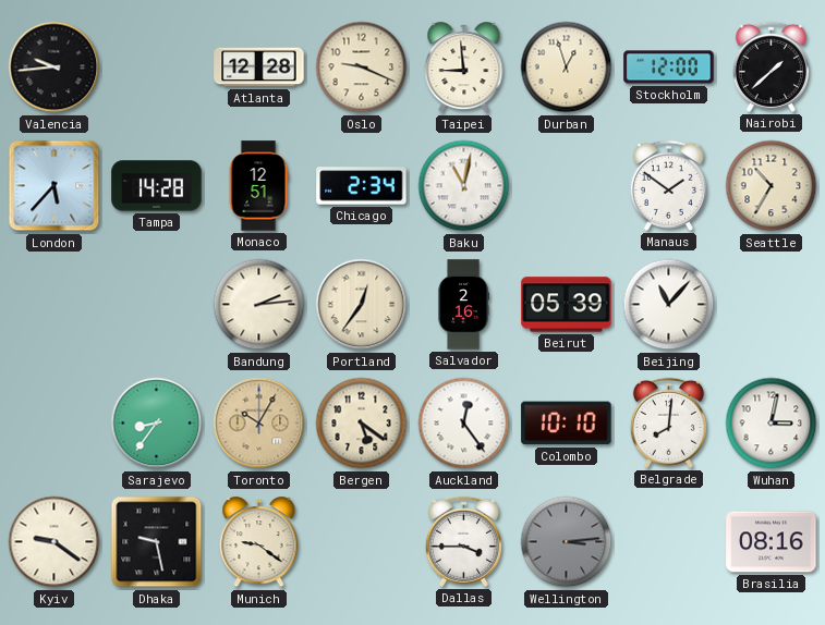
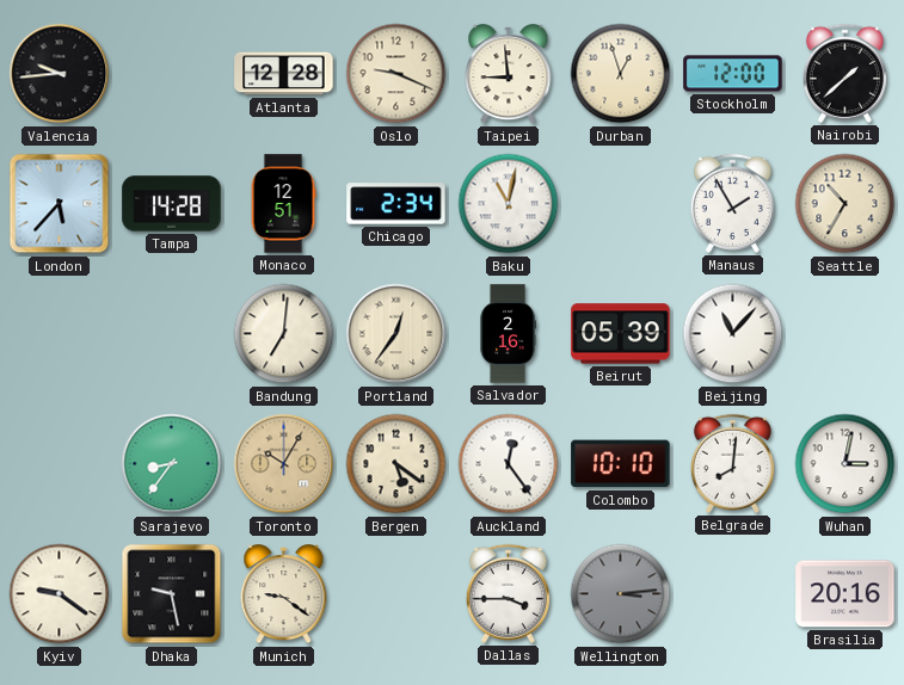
Manaus: 1:51 -> 1:55
Bandung: 2:14 -> 7:01
Brasilia: 08:16 -> 20:16
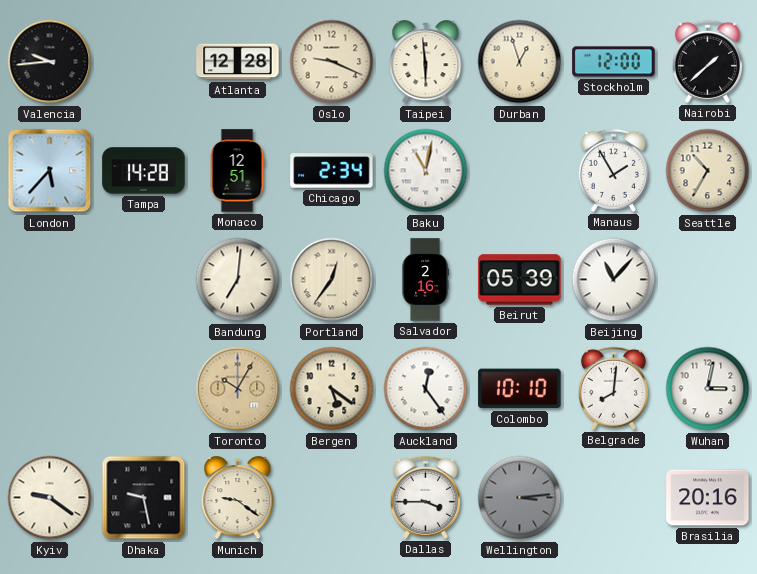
Taipei: 8:59 -> 5:59
Sarajevo: 8:36 -> none
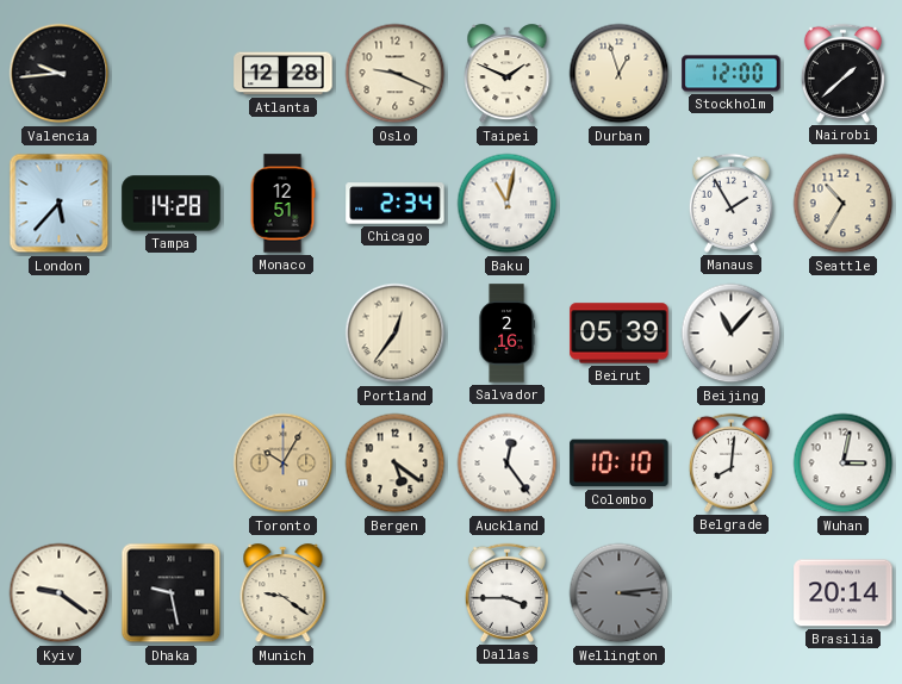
Taipei: 5:59 -> 1:49
Bandung: 7:01 -> none
Brasilia: 20:16 -> 20:14
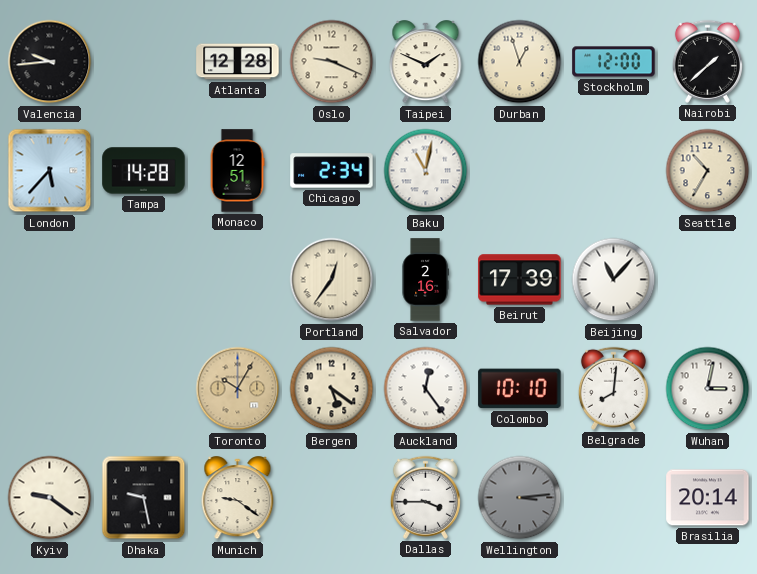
Manaus: 1:55 -> none
Beirut: 05:39 -> 17:39
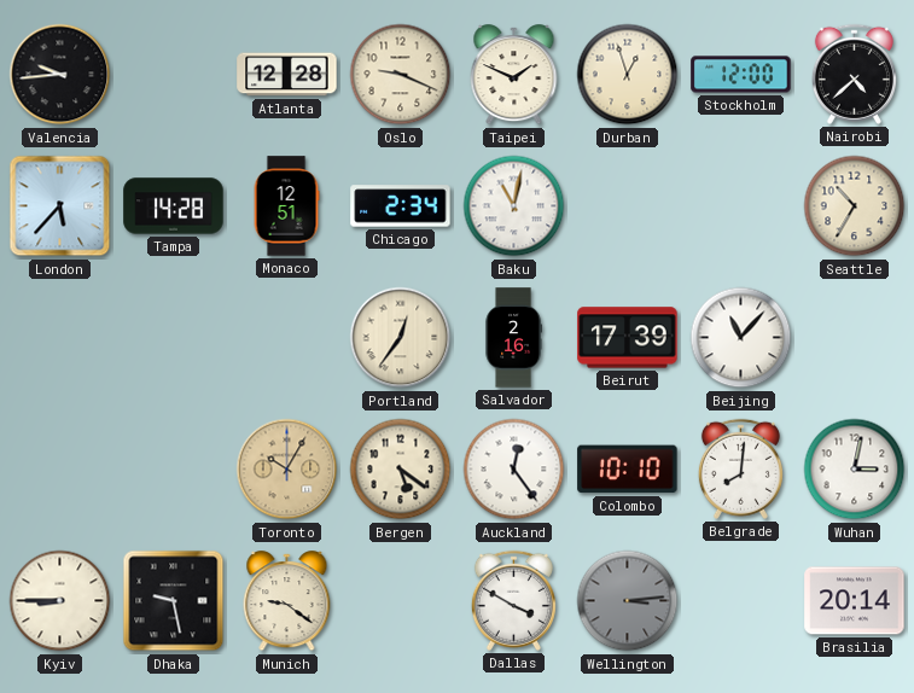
Nairobi: 1:38 -> 4:38
Kyiv: 9:21 -> 8:45
Dallas: 3:45 -> 3:50
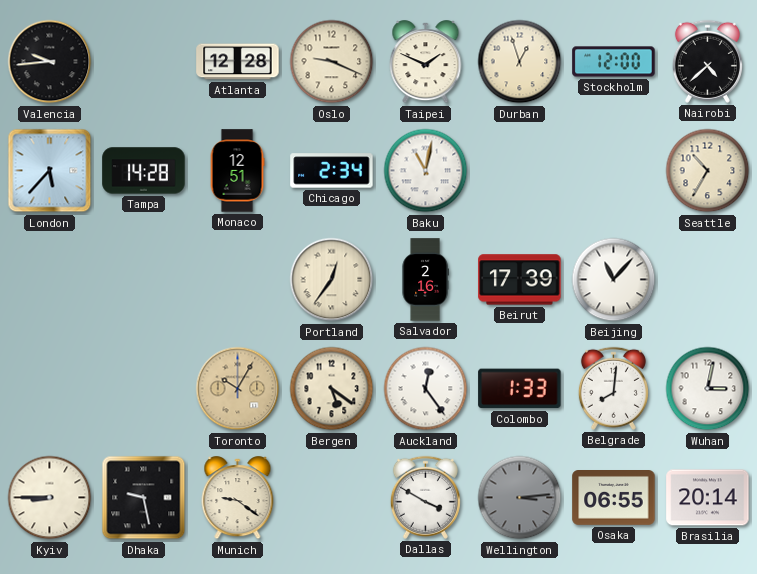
Colombo: 10:10 -> 1:33
Osaka: none -> 06:55
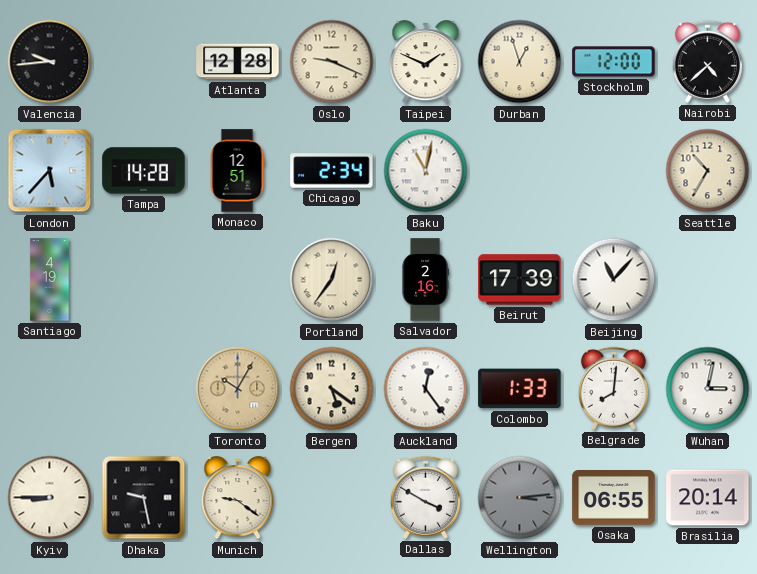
Santiago: none -> 4:19
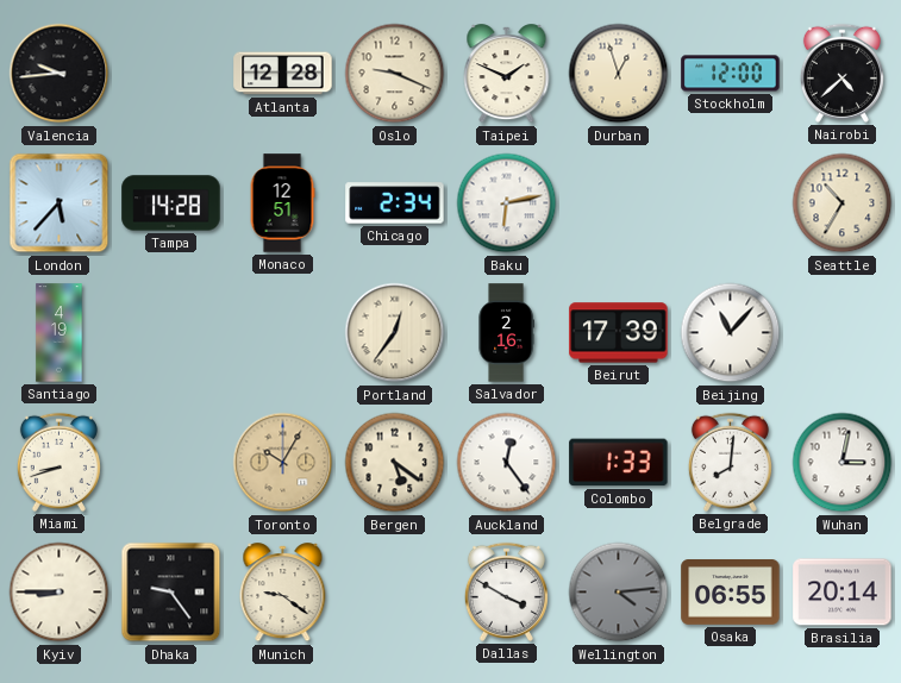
Baku: 11:02 -> 6:13
Miami: none -> 8:42
Dhaka: 9:28 -> 9:24
Wellington: 3:14 -> 4:14
